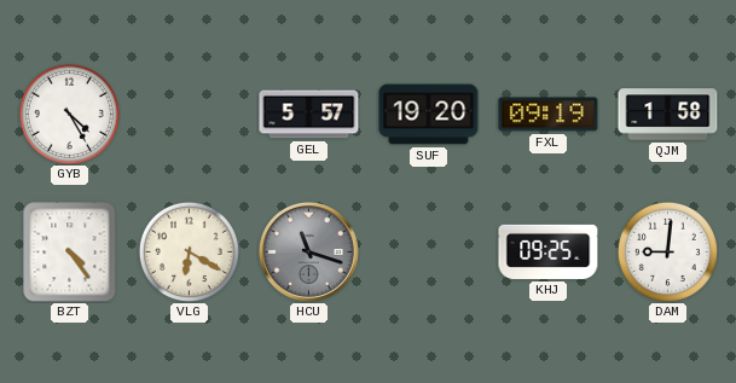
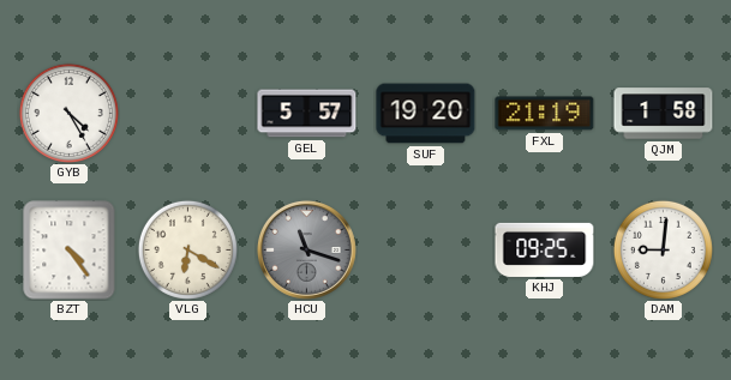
FXL: 09:19 -> 21:19
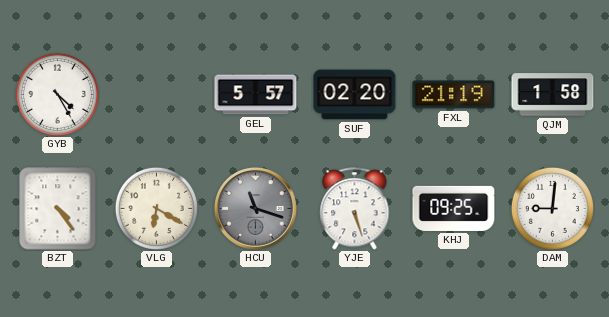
SUF: 19:20 -> 02:20
YJE: none -> 5:27
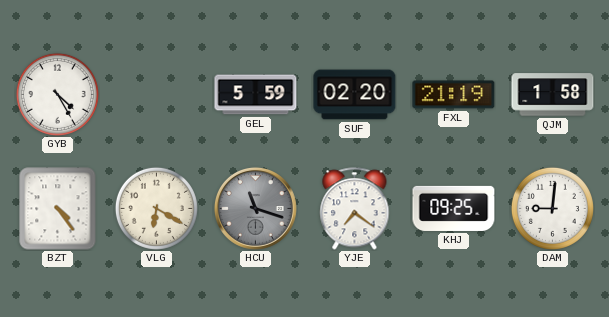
GEL: 5:57 -> 5:59
YJE: 5:27 -> 7:21
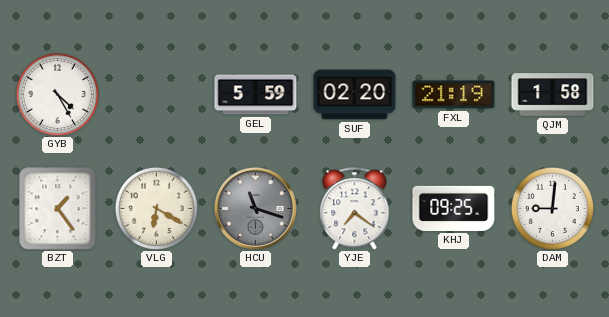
BZT: 4:24 -> 1:24
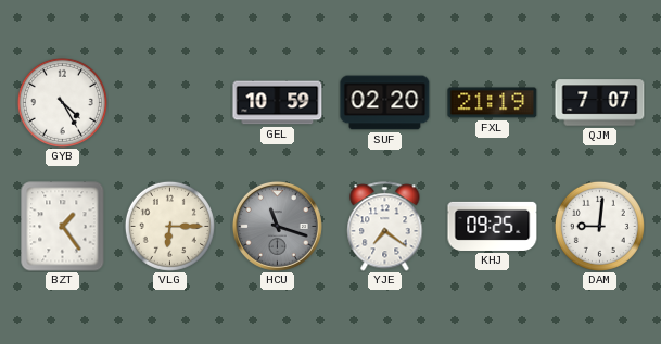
GEL: 5:59 -> 10:59
QJM: 1:58 -> 7:07
VLG: 6:20 -> 6:15
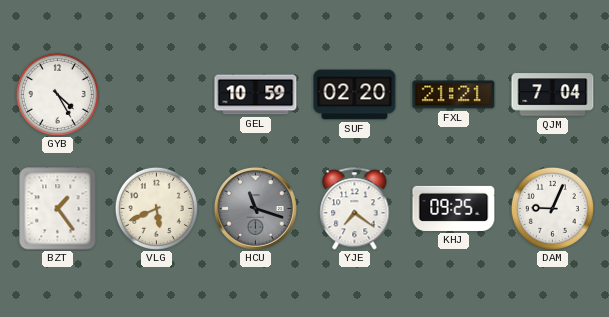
FXL: 21:19 -> 21:21
QJM: 7:07 -> 7:04
VLG: 6:15 -> 5:41
DAM: 9:01 -> 9:04
